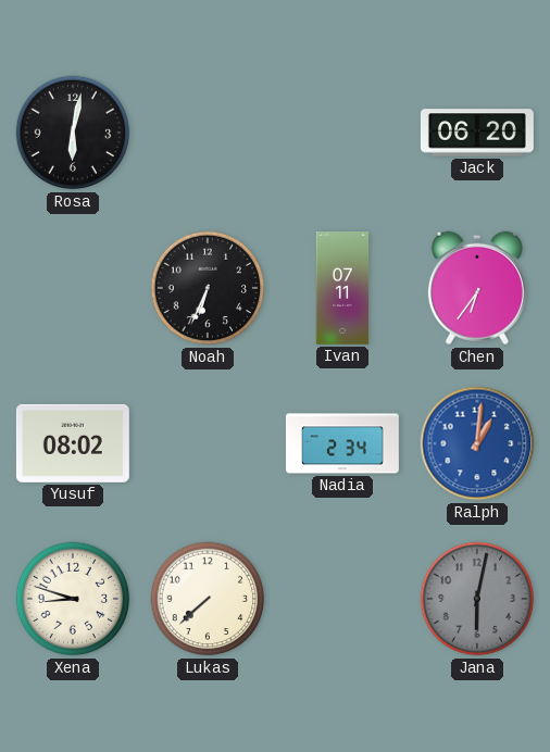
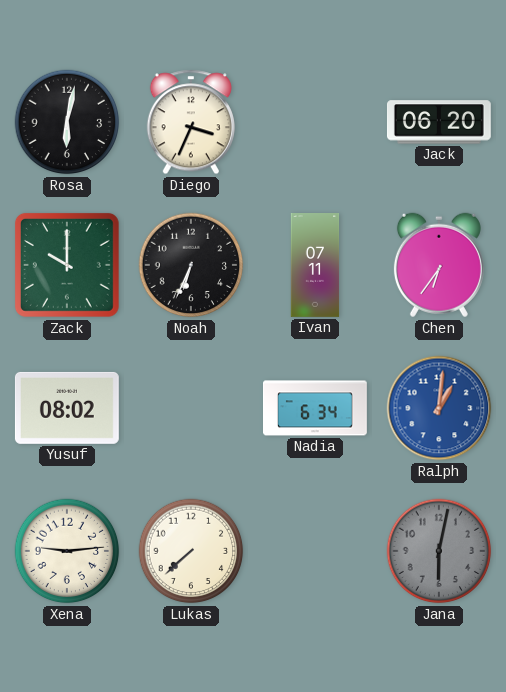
Diego: none -> 3:34
Zack: none -> 10:00
Nadia: 2:34 -> 6:34
Xena: 8:48 -> 9:14
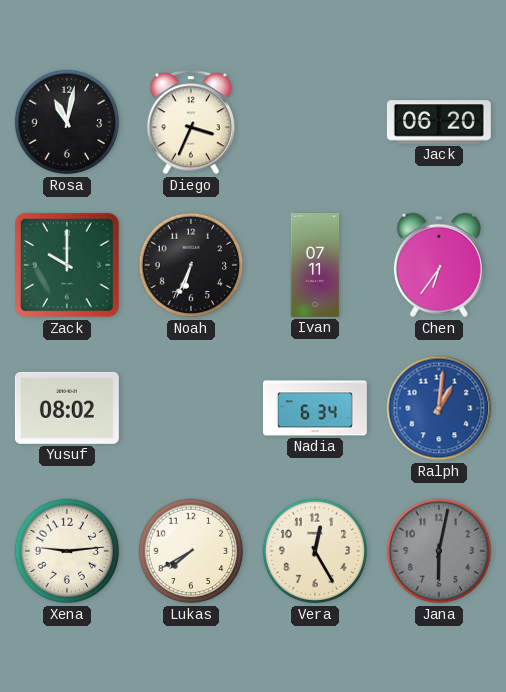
Rosa: 6:02 -> 11:02
Lukas: 7:38 -> 7:40
Vera: none -> 12:25
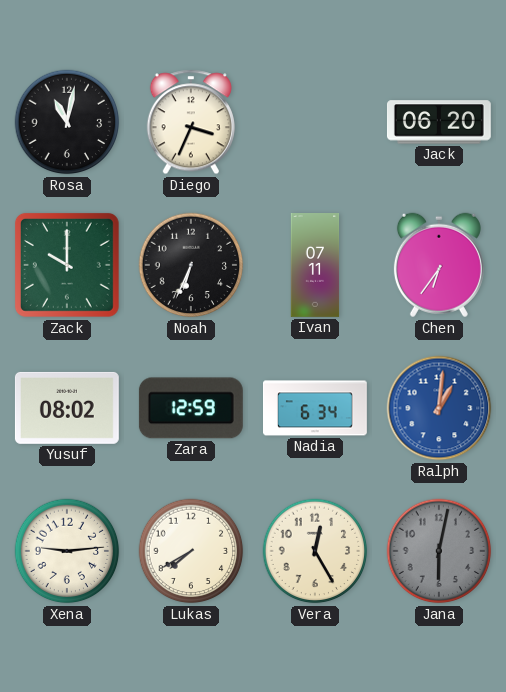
Zara: none -> 12:59
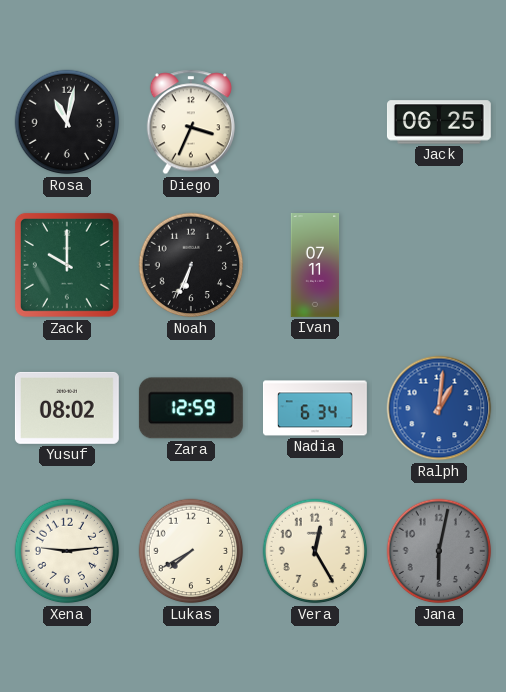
Jack: 06:20 -> 06:25
Chen: 6:36 -> none
